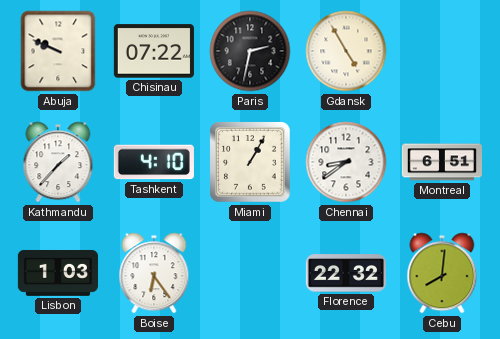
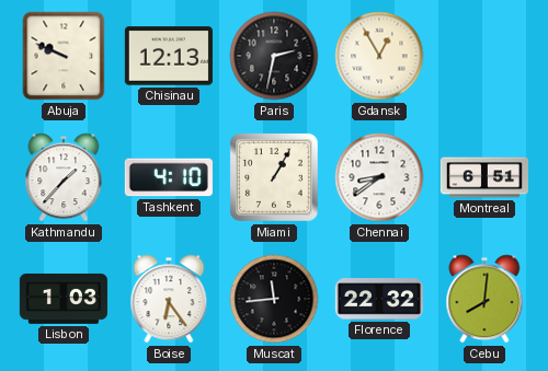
Chisinau: 07:22 -> 12:13
Gdansk: 4:55 -> 12:55
Muscat: none -> 11:44
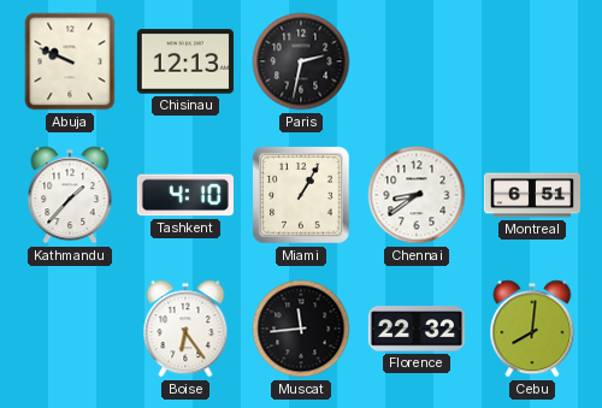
Gdansk: 12:55 -> none
Lisbon: 1:03 -> none
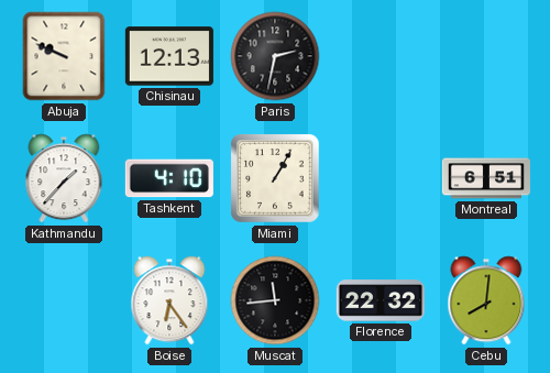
Chennai: 8:39 -> none
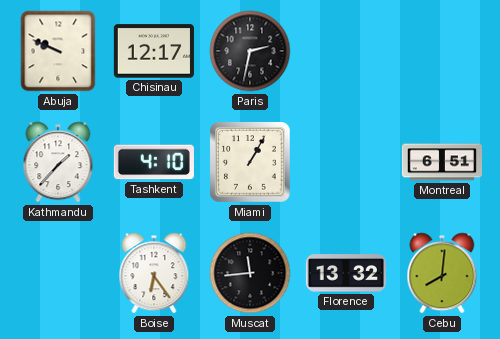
Chisinau: 12:13 -> 12:17
Florence: 22:32 -> 13:32
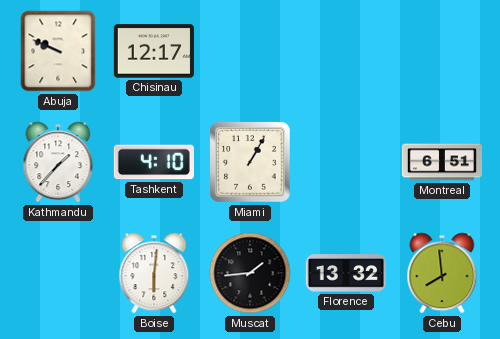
Paris: 2:32 -> none
Boise: 6:24 -> 6:01
Muscat: 11:44 -> 1:44
Cebu: 8:01 -> 7:59
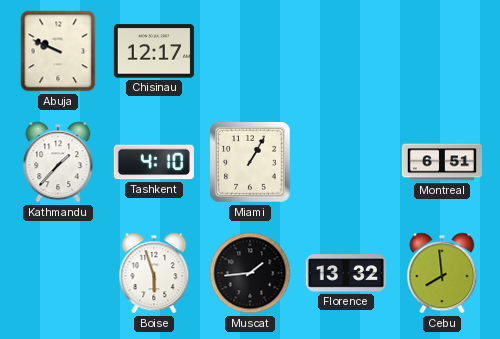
Boise: 6:01 -> 5:57
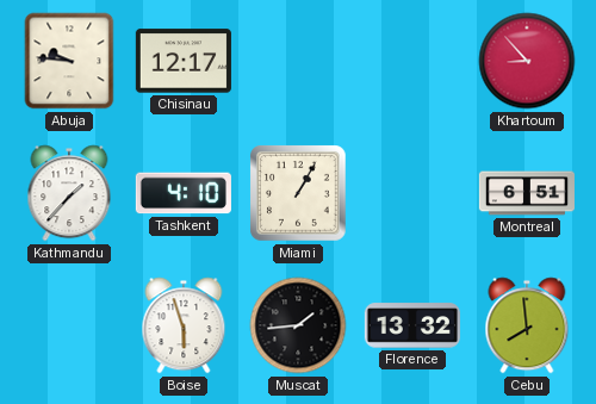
Abuja: 9:49 -> 9:46
Khartoum: none -> 8:53
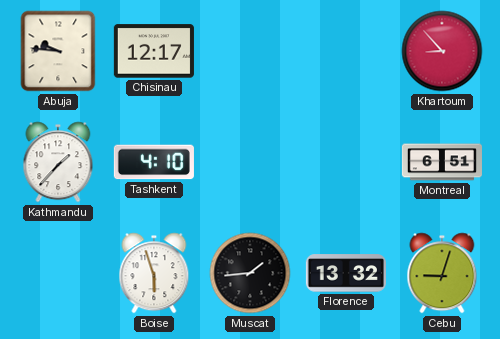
Miami: 1:05 -> none
Cebu: 7:59 -> 9:03
